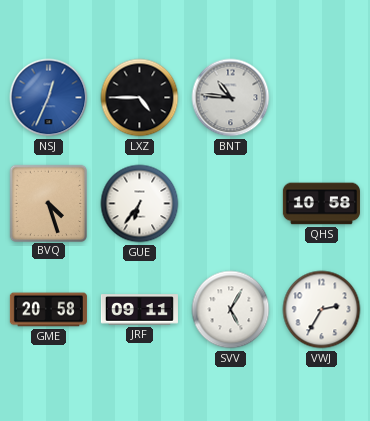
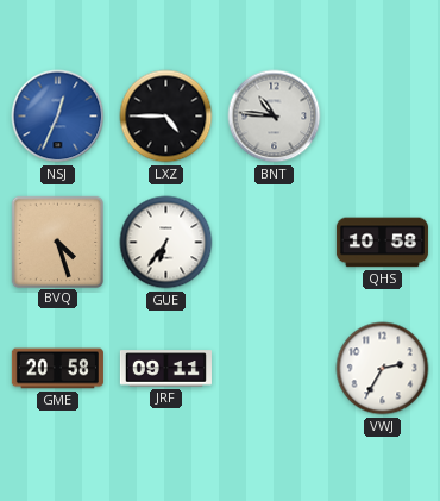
SVV: 5:05 -> none
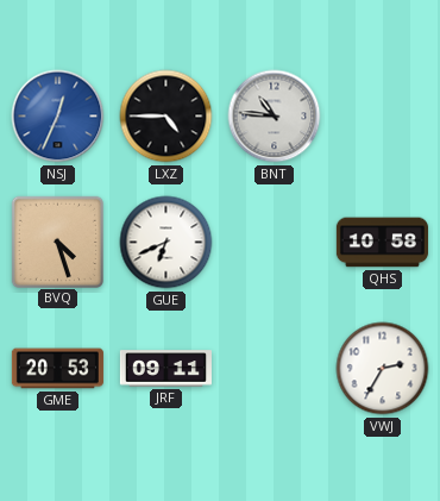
GUE: 6:36 -> 6:41
GME: 20:58 -> 20:53
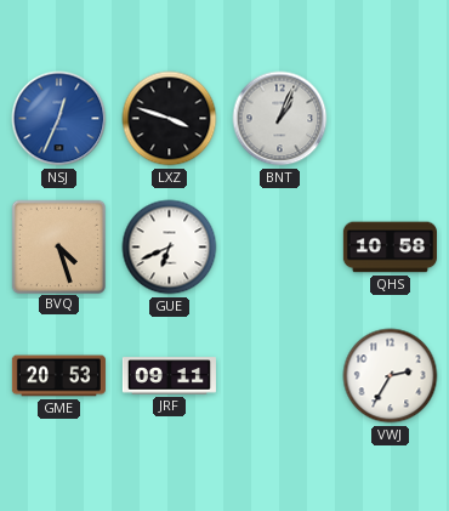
LXZ: 4:45 -> 3:48
BNT: 10:46 -> 1:04
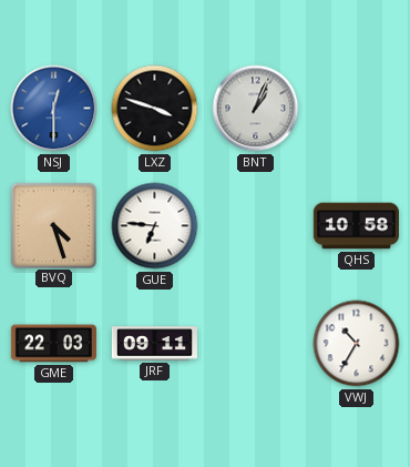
NSJ: 12:34 -> 12:30
GUE: 6:41 -> 6:46
GME: 20:53 -> 22:03
VWJ: 2:35 -> 10:35
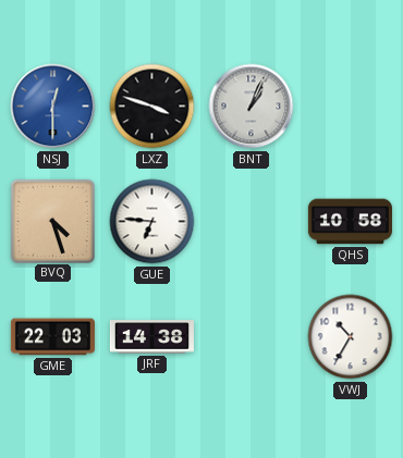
JRF: 09:11 -> 14:38
